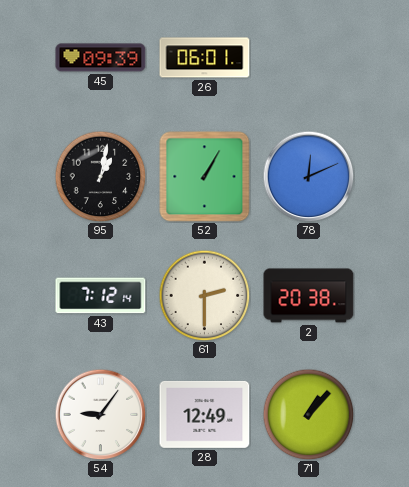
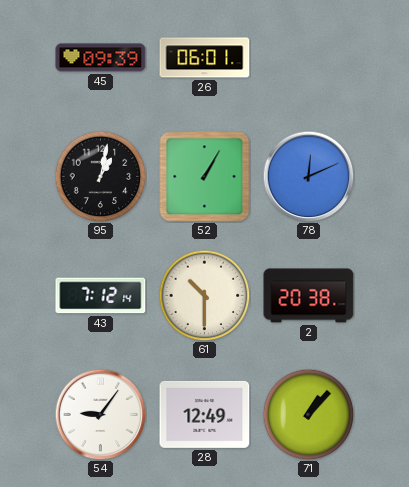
61: 2:30 -> 10:30
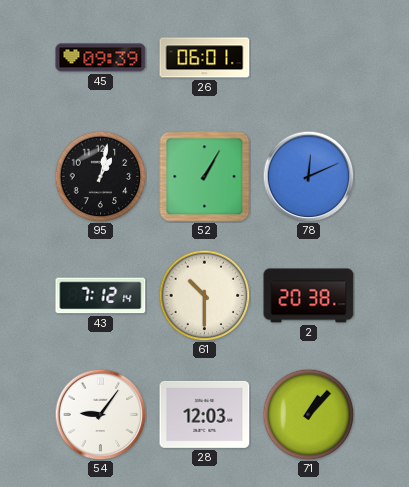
28: 12:49 -> 12:03
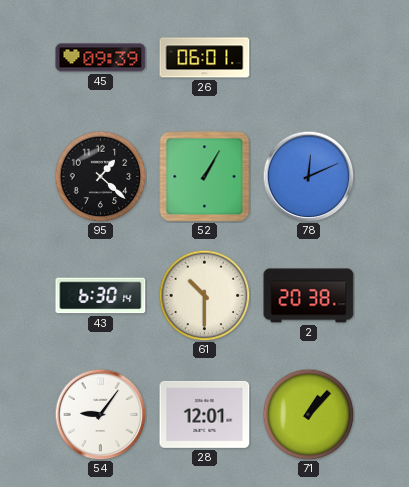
95: 1:02 -> 1:22
43: 7:12 -> 6:30
28: 12:03 -> 12:01
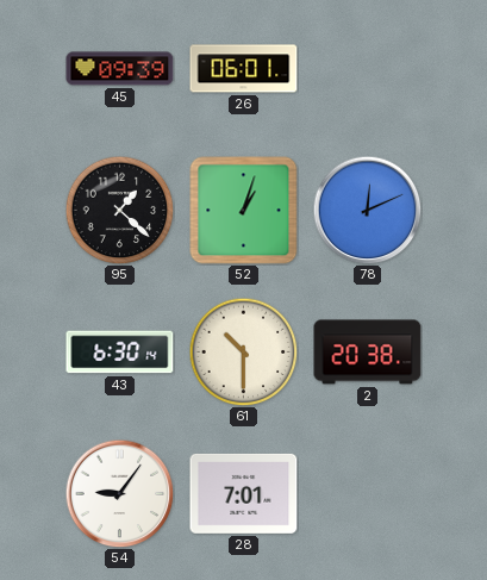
52: 1:05 -> 1:03
28: 12:01 -> 7:01
71: 1:07 -> none
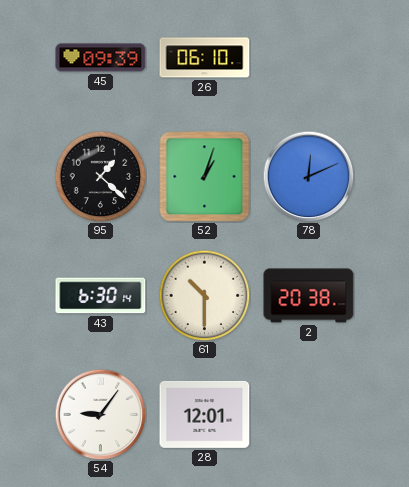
26: 06:01 -> 06:10
28: 7:01 -> 12:01
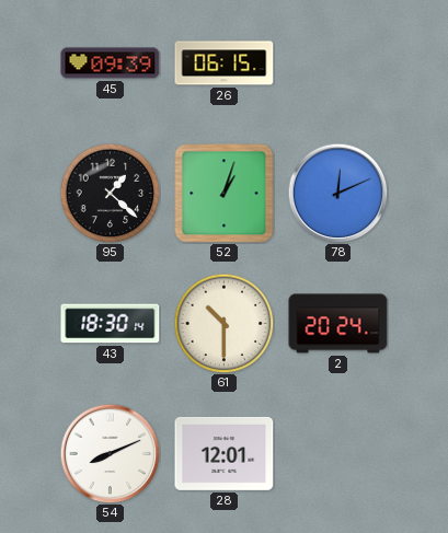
26: 06:10 -> 06:15
43: 6:30 -> 18:30
2: 20:38 -> 20:24
54: 9:06 -> 8:11
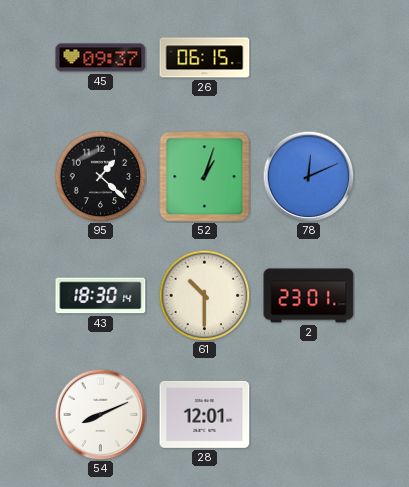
45: 09:39 -> 09:37
2: 20:24 -> 23:01
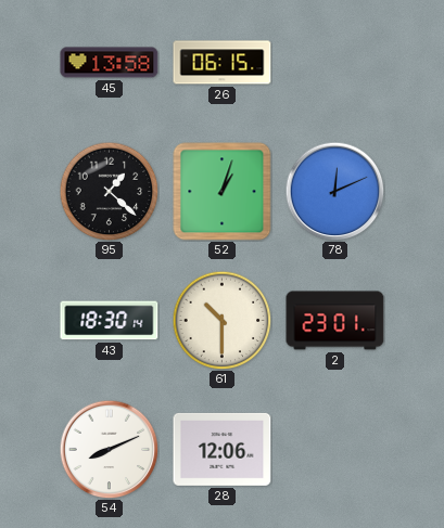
45: 09:37 -> 13:58
28: 12:01 -> 12:06
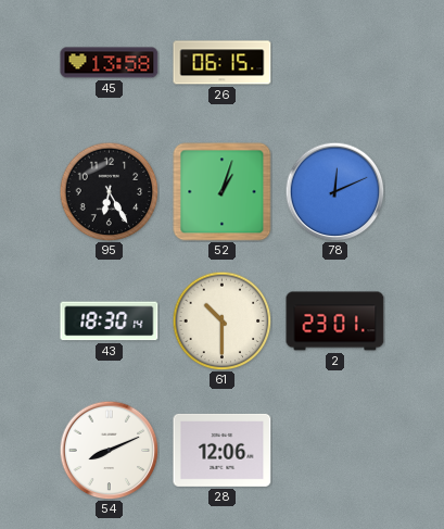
95: 1:22 -> 6:25
